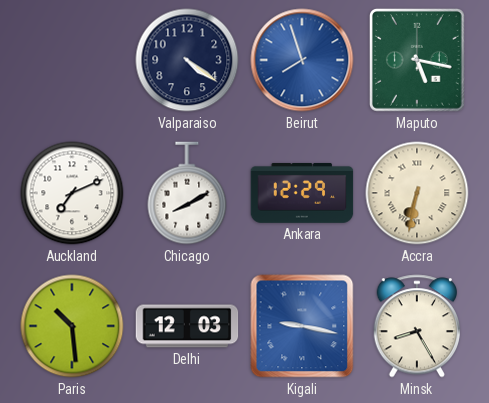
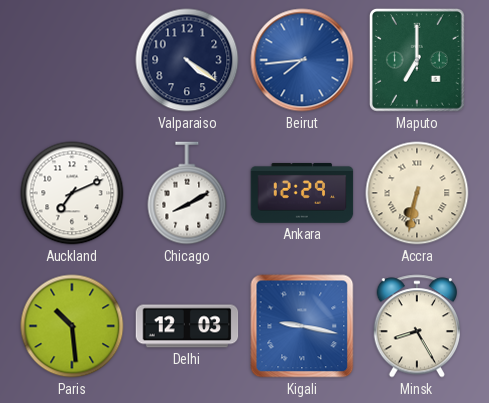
Beirut: 7:57 -> 7:44
Maputo: 5:17 -> 7:00
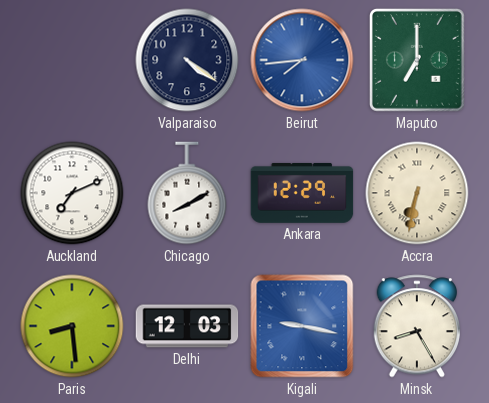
Paris: 10:29 -> 8:29
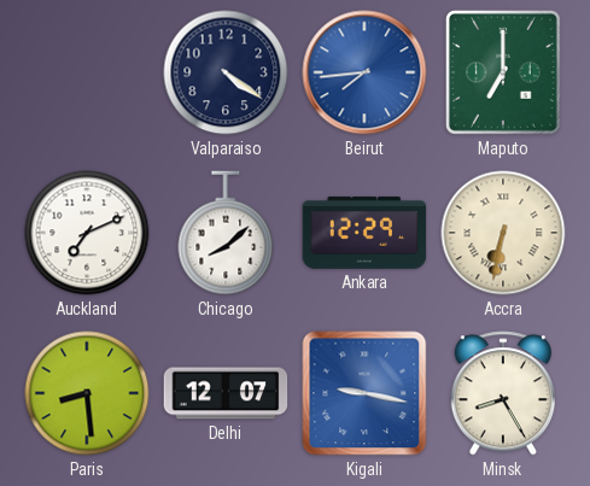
Chicago: 8:10 -> 8:08
Delhi: 12:03 -> 12:07
